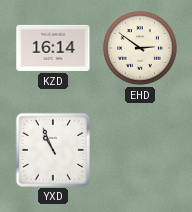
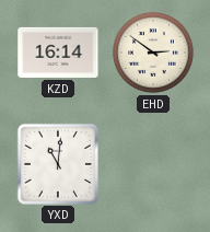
YXD: 10:56 -> 11:01
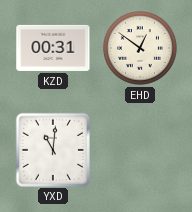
KZD: 16:14 -> 00:31
EHD: 2:51 -> 12:51
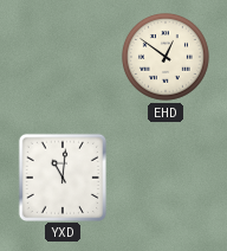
KZD: 00:31 -> none
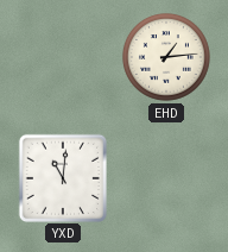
EHD: 12:51 -> 1:14
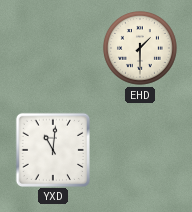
EHD: 1:14 -> 1:30
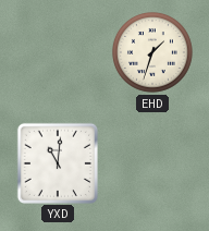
EHD: 1:30 -> 1:33
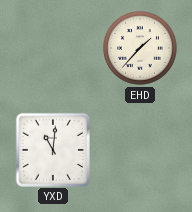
EHD: 1:33 -> 1:37
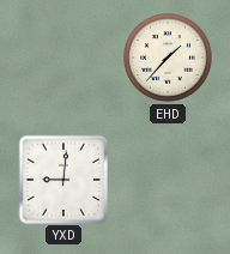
YXD: 11:01 -> 9:01
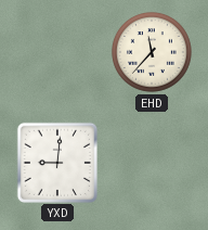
EHD: 1:37 -> 11:37
